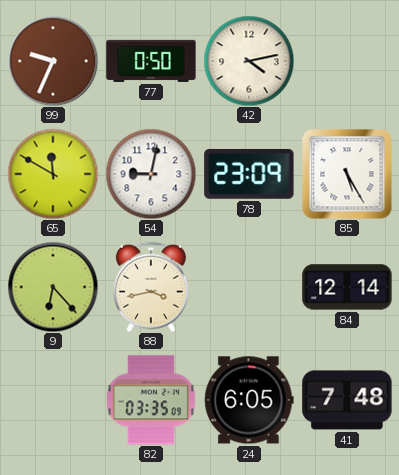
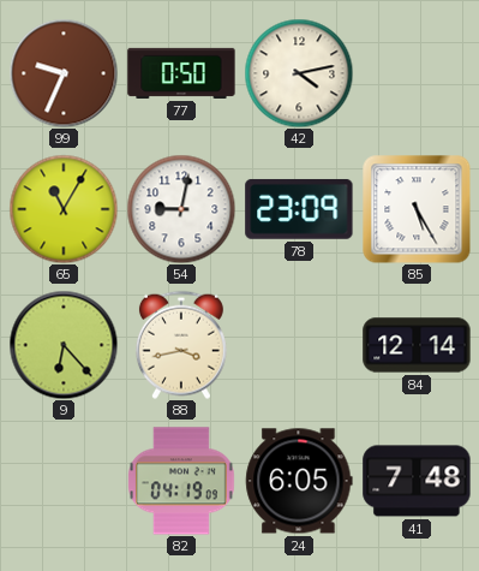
65: 11:50 -> 11:05
82: 03:35 -> 04:19
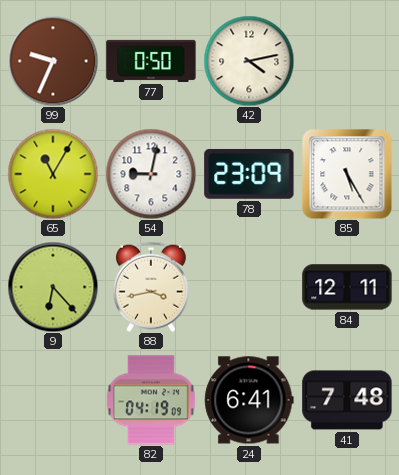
84: 12:14 -> 12:11
24: 6:05 -> 6:41
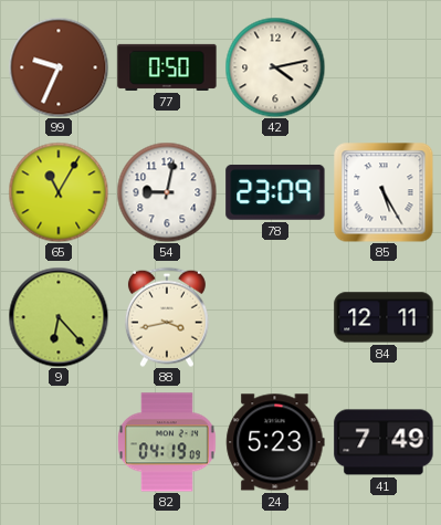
24: 6:41 -> 5:23
41: 7:48 -> 7:49
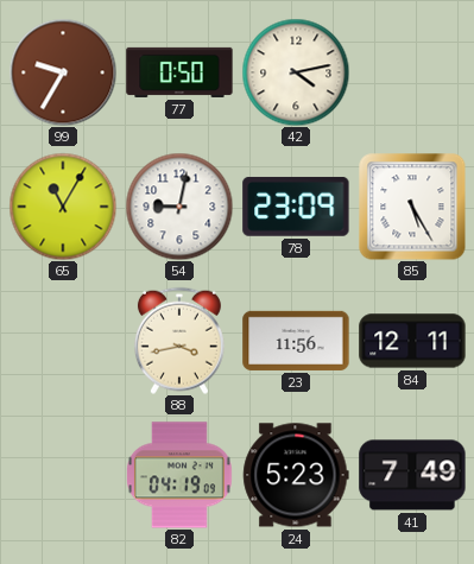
99: 9:34 -> 9:35
9: 6:23 -> none
23: none -> 11:56
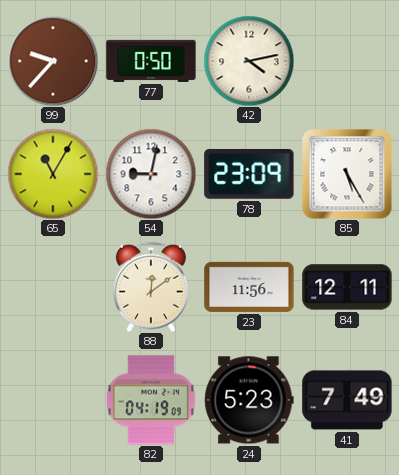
99: 9:35 -> 9:37
88: 3:43 -> 12:09
